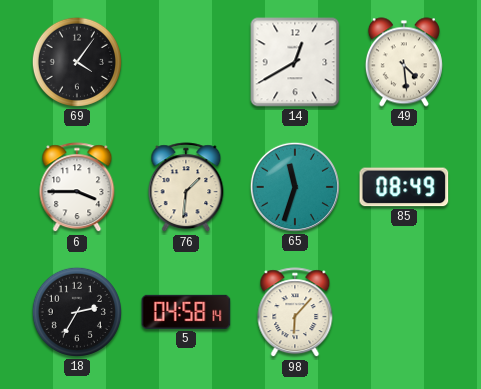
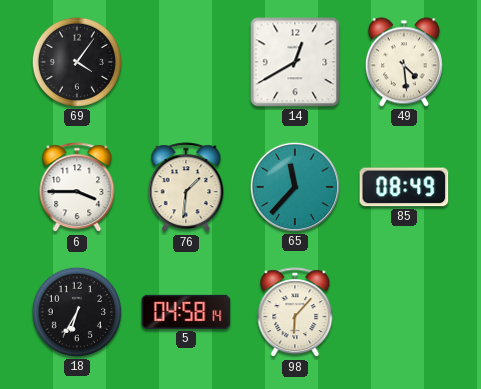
65: 11:33 -> 11:37
18: 2:35 -> 6:35
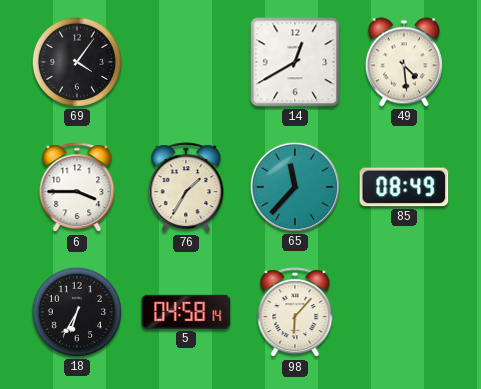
76: 1:31 -> 1:35
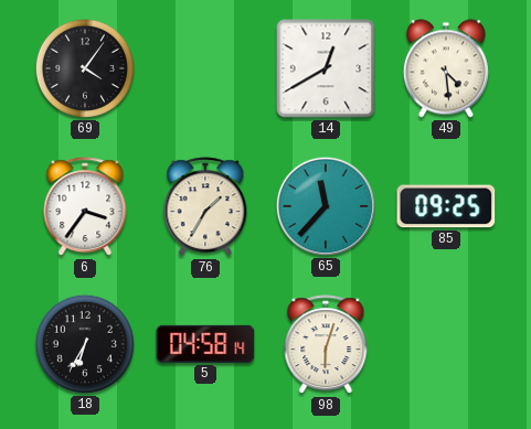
6: 3:45 -> 3:36
85: 08:49 -> 09:25
98: 6:07 -> 6:03
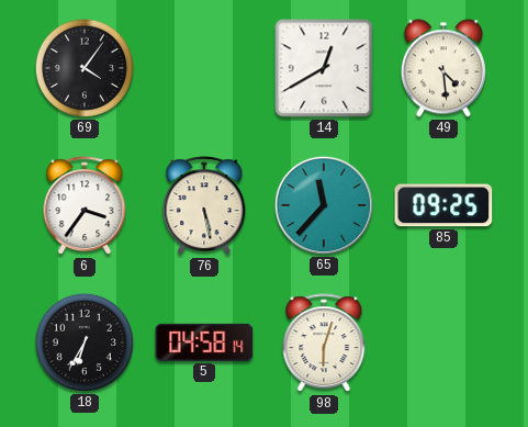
76: 1:35 -> 5:28
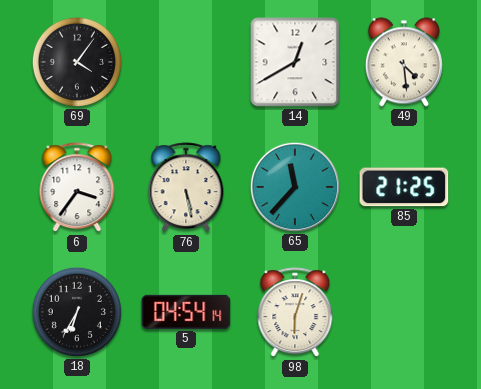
85: 09:25 -> 21:25
5: 04:58 -> 04:54
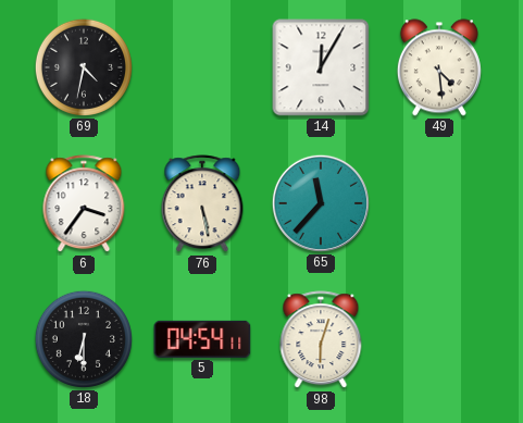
69: 4:06 -> 4:32
14: 12:40 -> 12:05
85: 21:25 -> none
18: 6:35 -> 6:30
5: 04:54:14 -> 04:54:11
